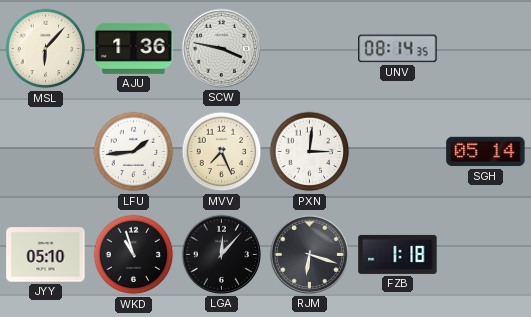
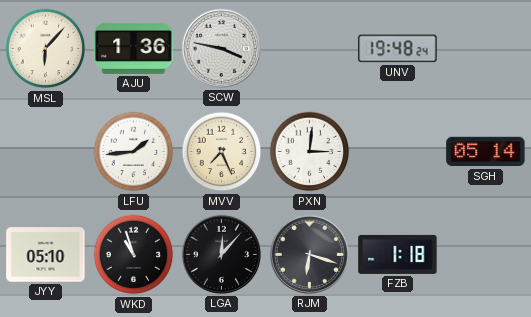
UNV: 08:14 -> 19:48
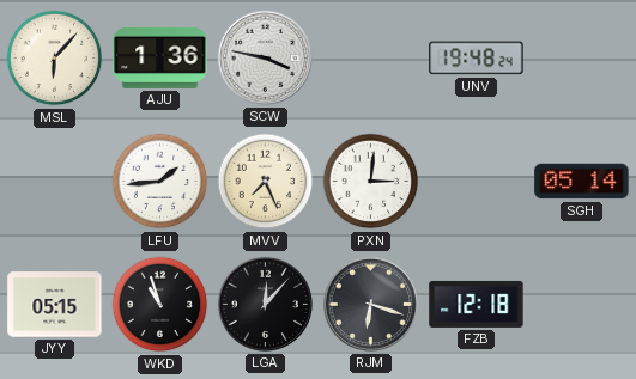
JYY: 05:10 -> 05:15
FZB: 1:18 -> 12:18
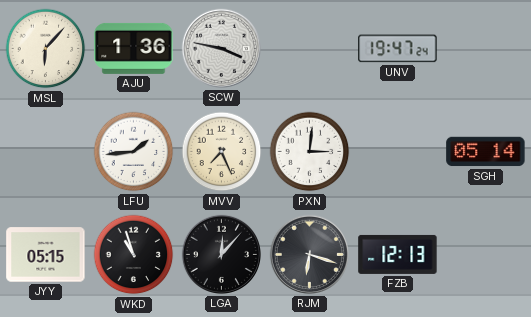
UNV: 19:48 -> 19:47
FZB: 12:18 -> 12:13
